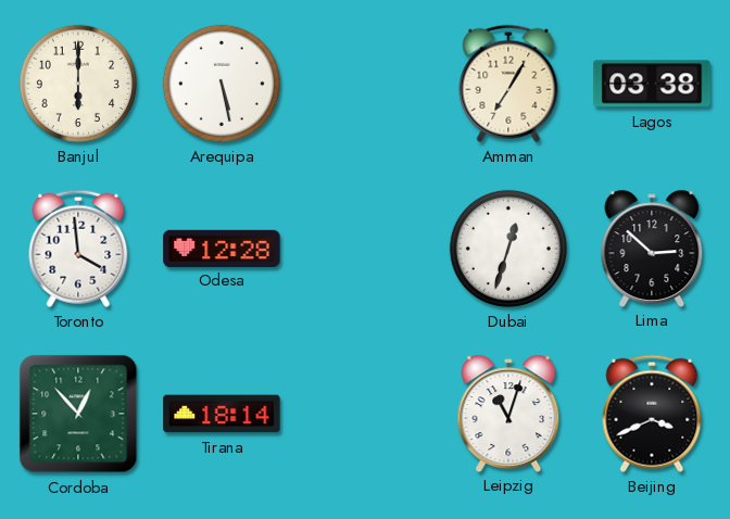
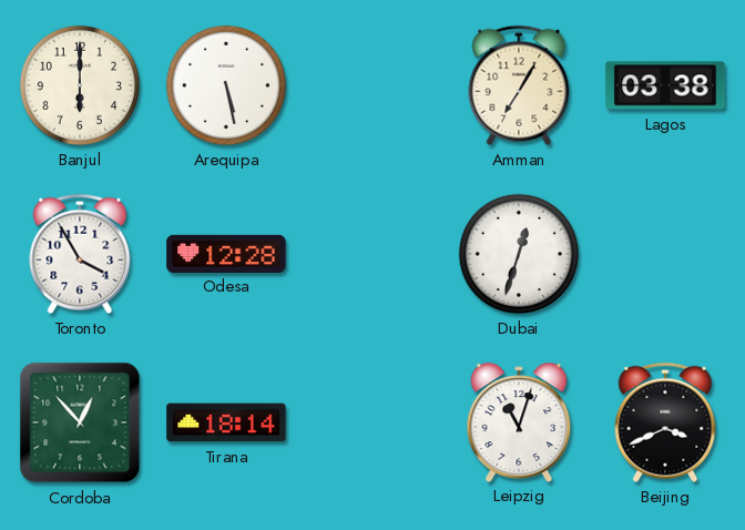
Toronto: 3:59 -> 3:55
Lima: 2:52 -> none
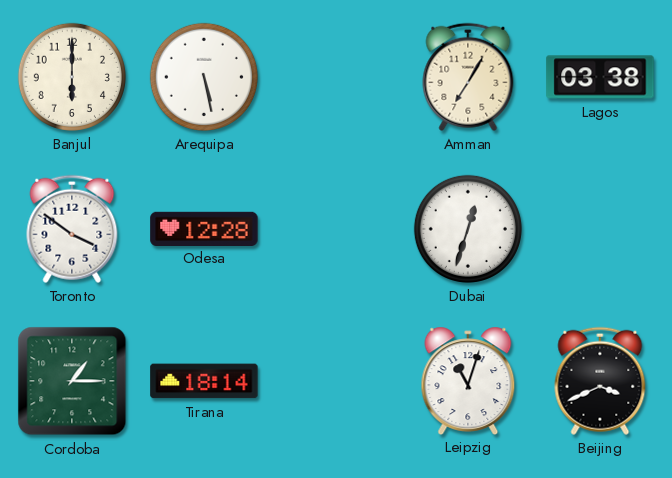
Toronto: 3:55 -> 3:51
Cordoba: 12:53 -> 1:15
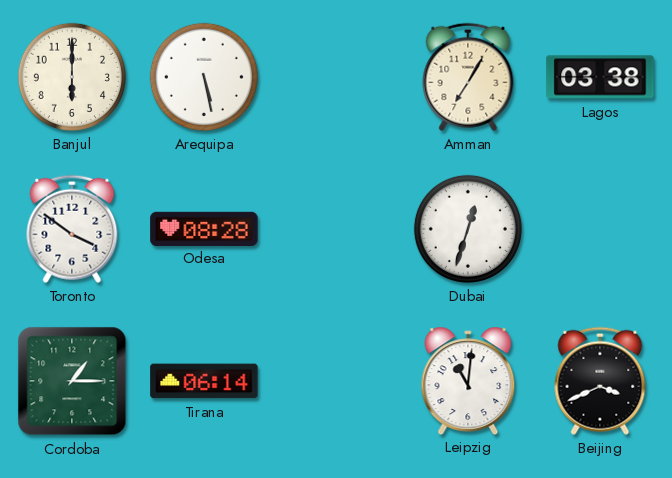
Odesa: 12:28 -> 08:28
Tirana: 18:14 -> 06:14
Leipzig: 11:03 -> 11:01
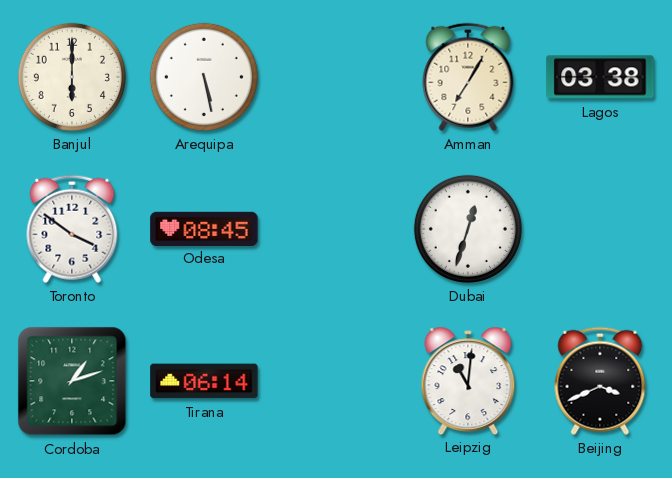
Odesa: 08:28 -> 08:45
Cordoba: 1:15 -> 1:12
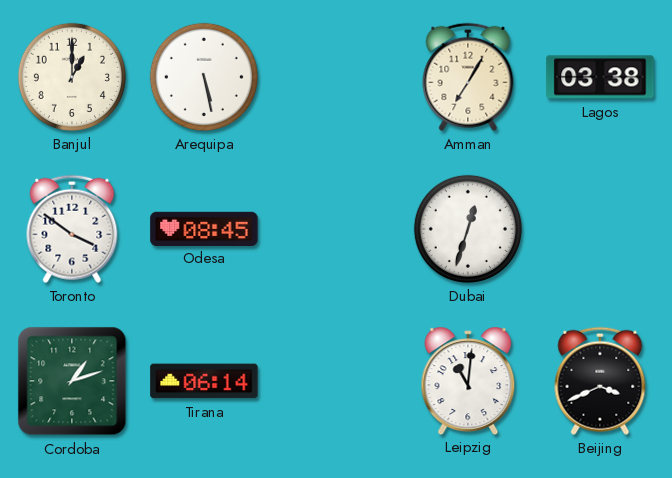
Banjul: 6:00 -> 1:00
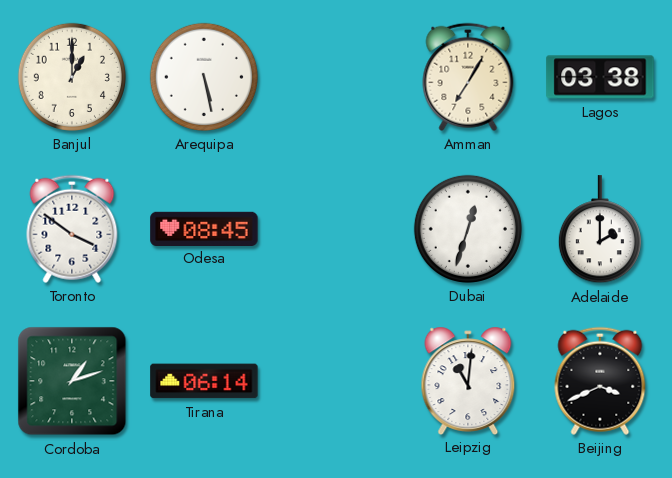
Adelaide: none -> 2:00
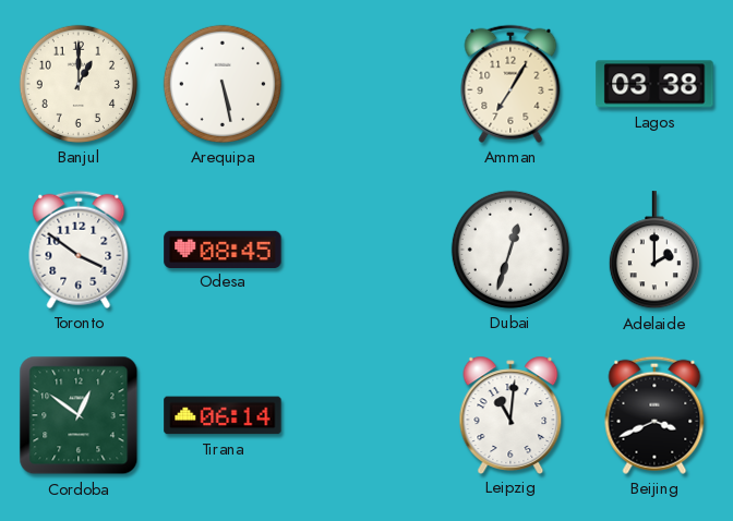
Cordoba: 1:12 -> 12:51
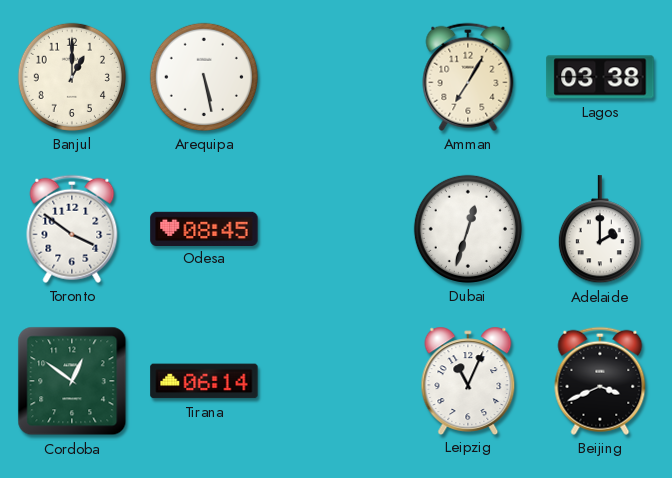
Leipzig: 11:01 -> 11:04
